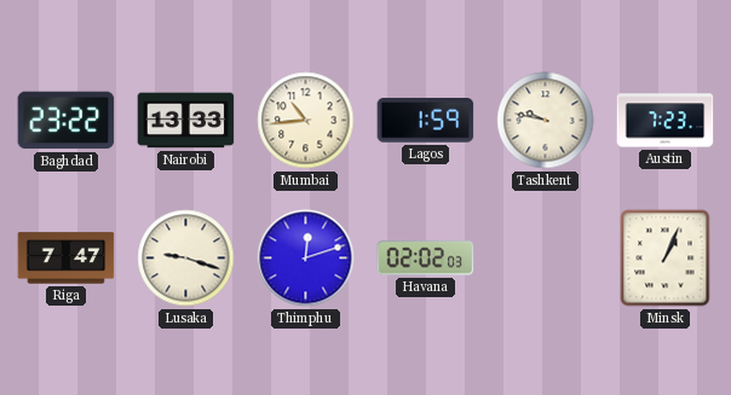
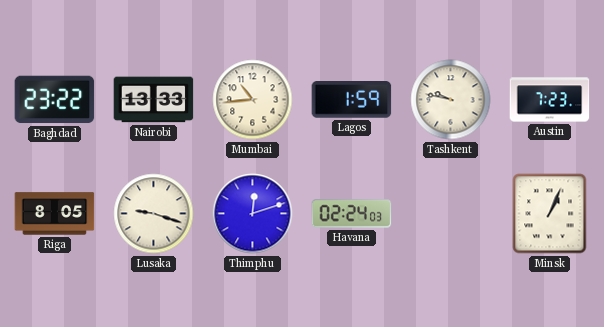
Riga: 7:47 -> 8:05
Havana: 02:02 -> 02:24
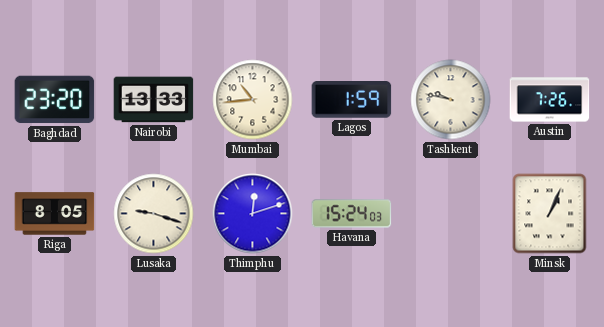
Baghdad: 23:22 -> 23:20
Austin: 7:23 -> 7:26
Havana: 02:24 -> 15:24
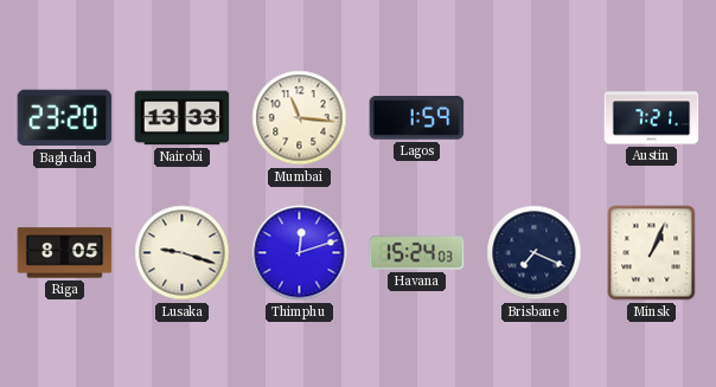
Mumbai: 10:44 -> 11:16
Tashkent: 9:47 -> none
Austin: 7:26 -> 7:21
Brisbane: none -> 7:19
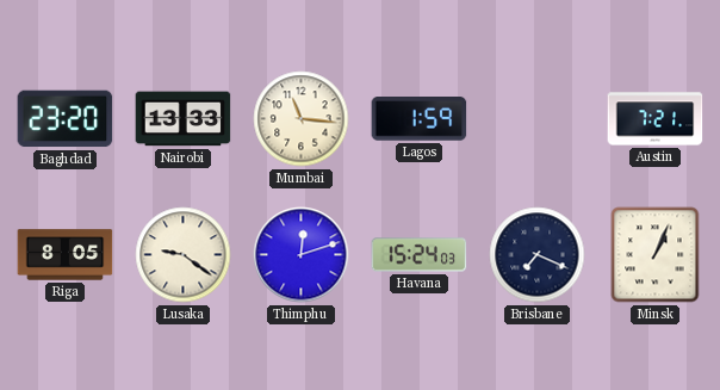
Lusaka: 9:18 -> 9:21
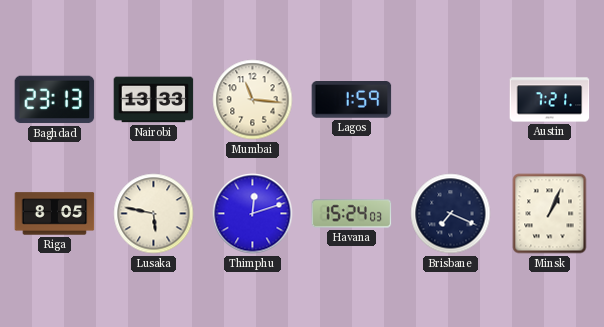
Baghdad: 23:20 -> 23:13
Lusaka: 9:21 -> 5:47
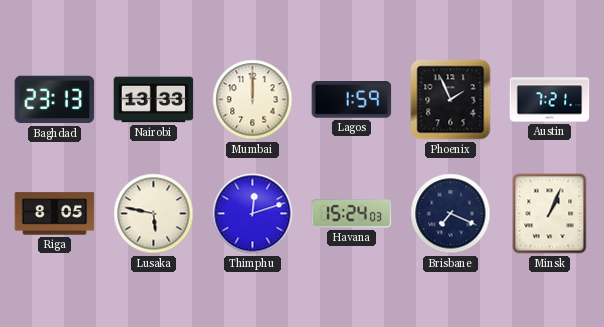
Mumbai: 11:16 -> 12:00
Phoenix: none -> 1:56
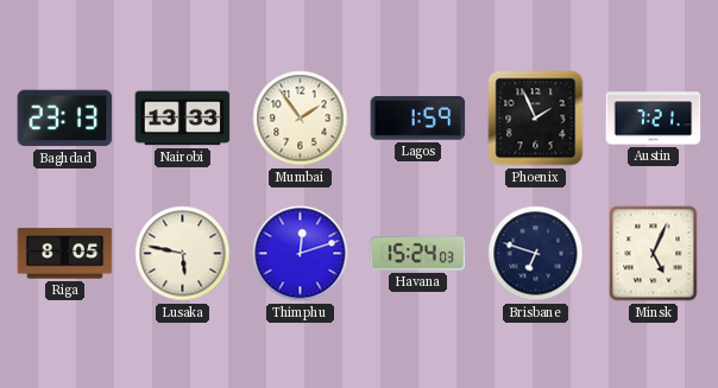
Mumbai: 12:00 -> 1:54
Brisbane: 7:19 -> 6:48
Minsk: 1:04 -> 5:04
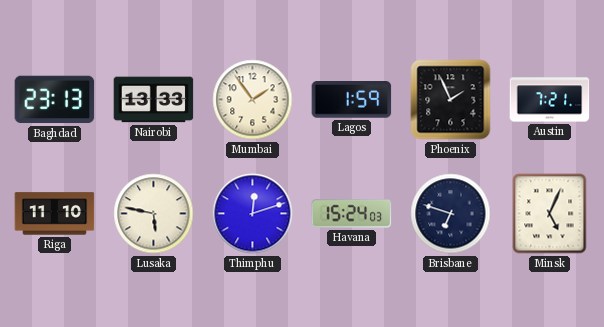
Riga: 8:05 -> 11:10
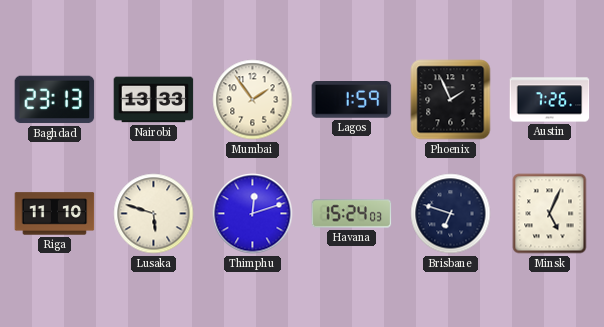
Austin: 7:21 -> 7:26
Lusaka: 5:47 -> 5:48
